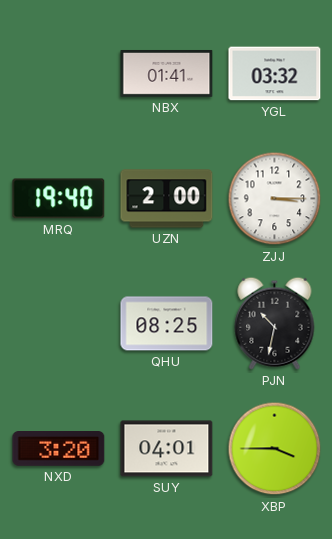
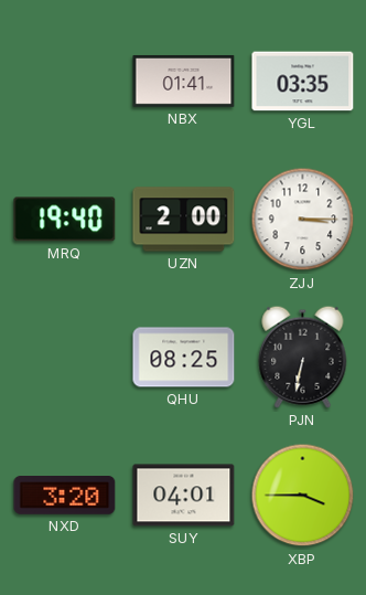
YGL: 03:32 -> 03:35
PJN: 10:32 -> 6:32
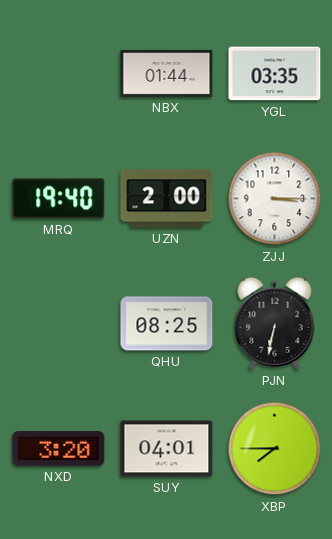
NBX: 01:41 -> 01:44
XBP: 3:45 -> 7:45
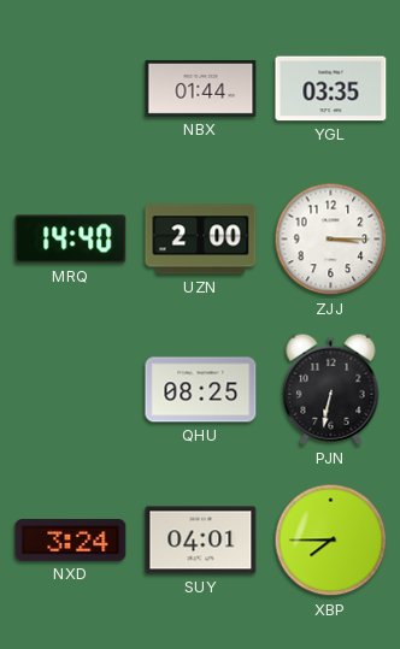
MRQ: 19:40 -> 14:40
NXD: 3:20 -> 3:24
